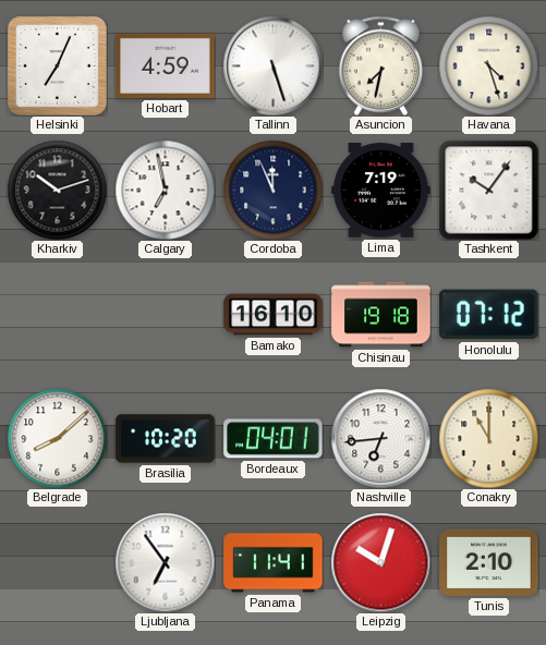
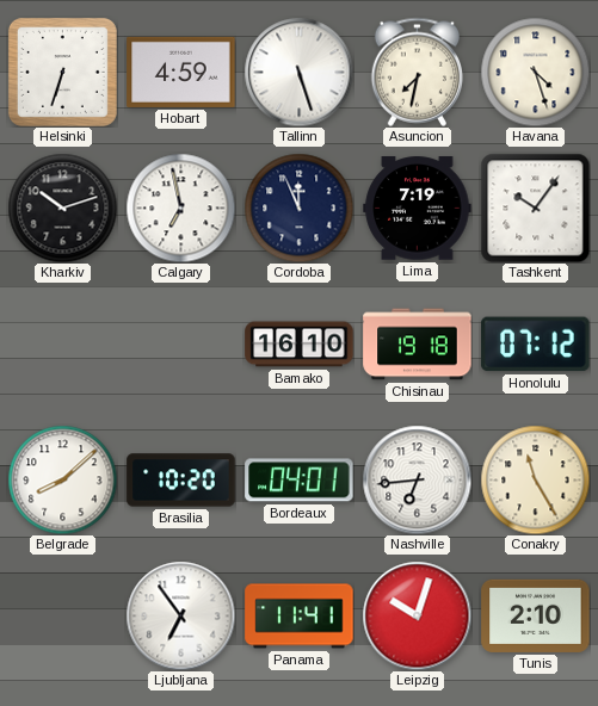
Helsinki: 7:04 -> 6:33
Conakry: 11:00 -> 11:25
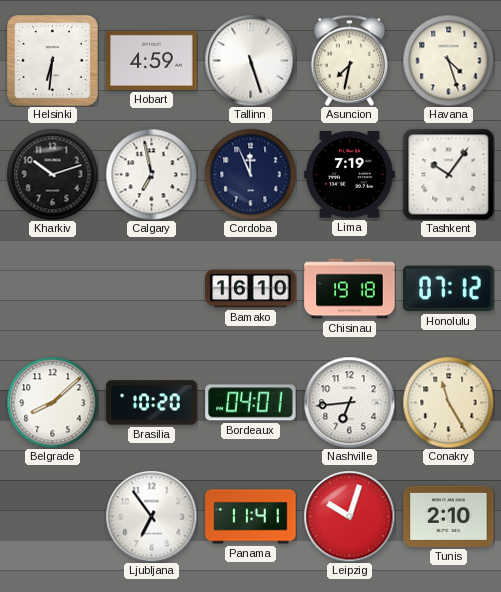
Helsinki: 6:33 -> 6:31
